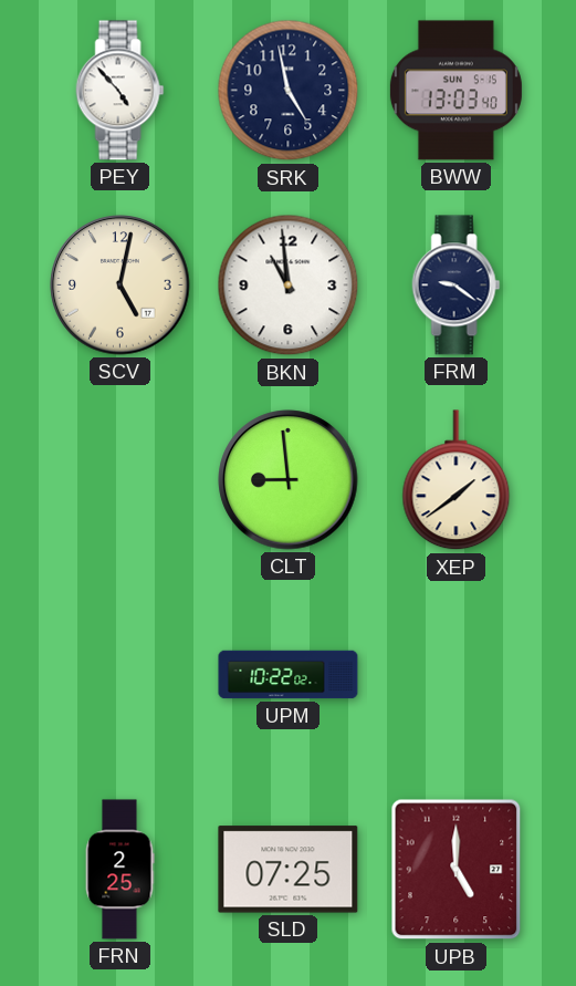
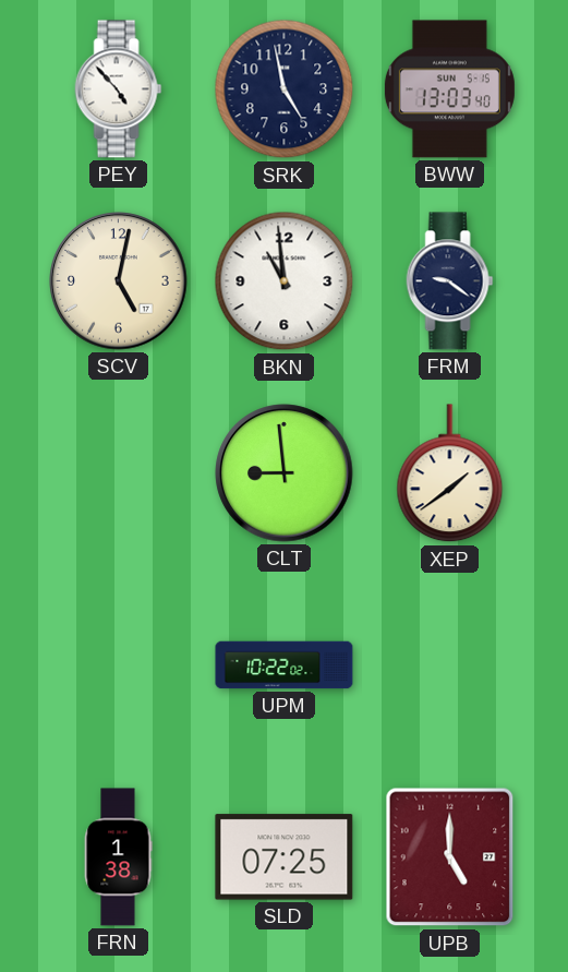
FRN: 2:25 -> 1:38
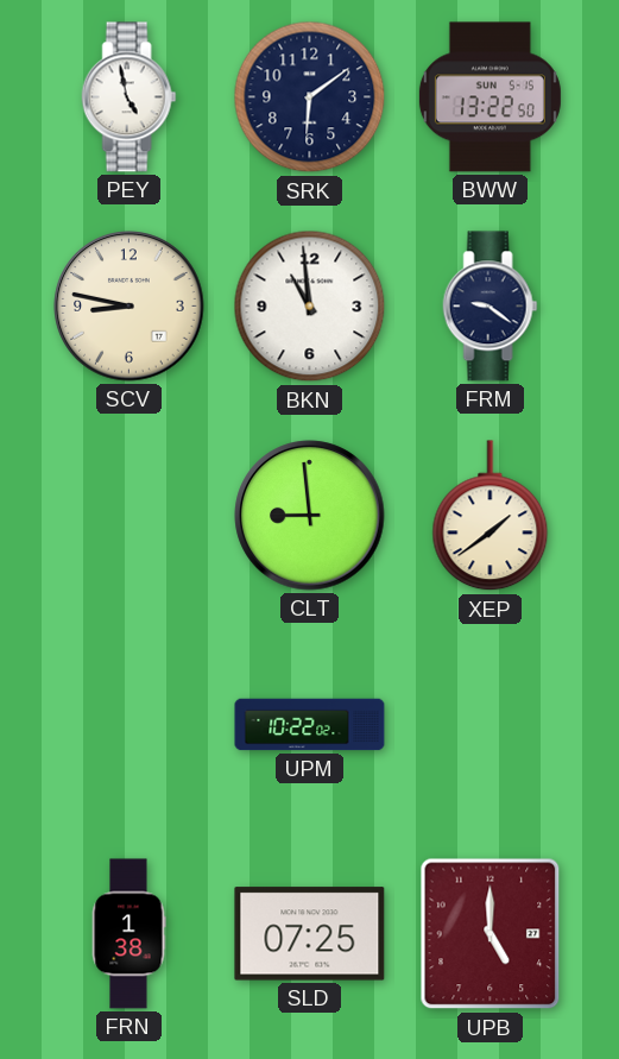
PEY: 4:53 -> 4:58
SRK: 4:58 -> 6:09
BWW: 13:03 -> 13:22
SCV: 5:02 -> 8:47
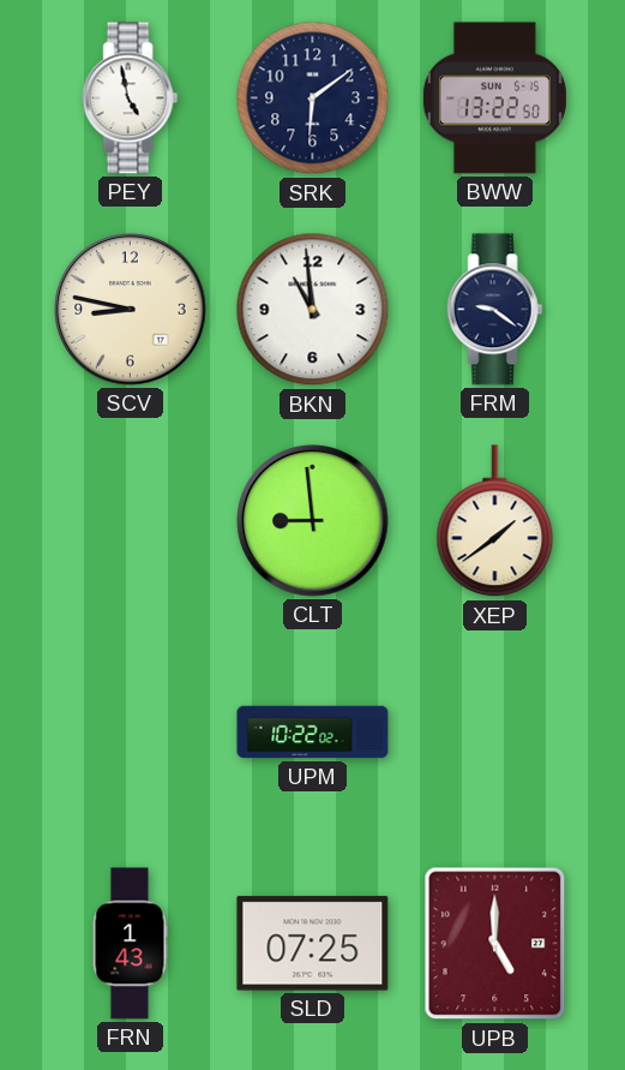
FRN: 1:38 -> 1:43
